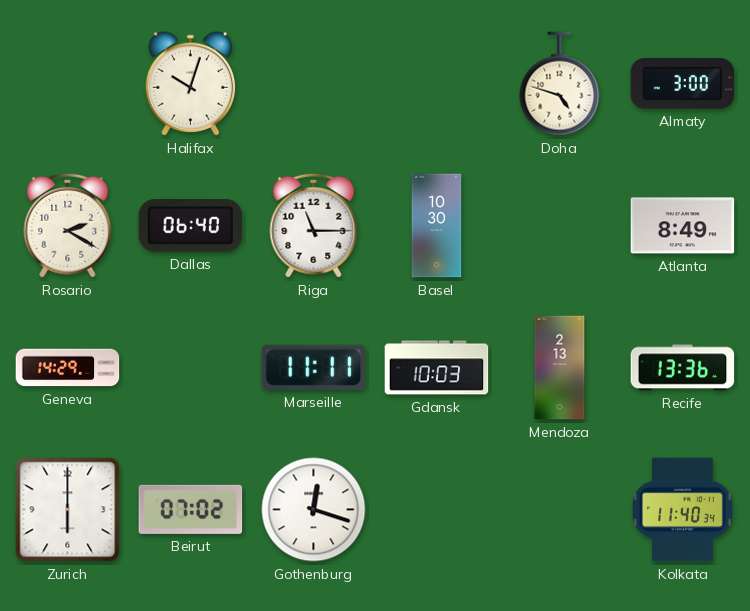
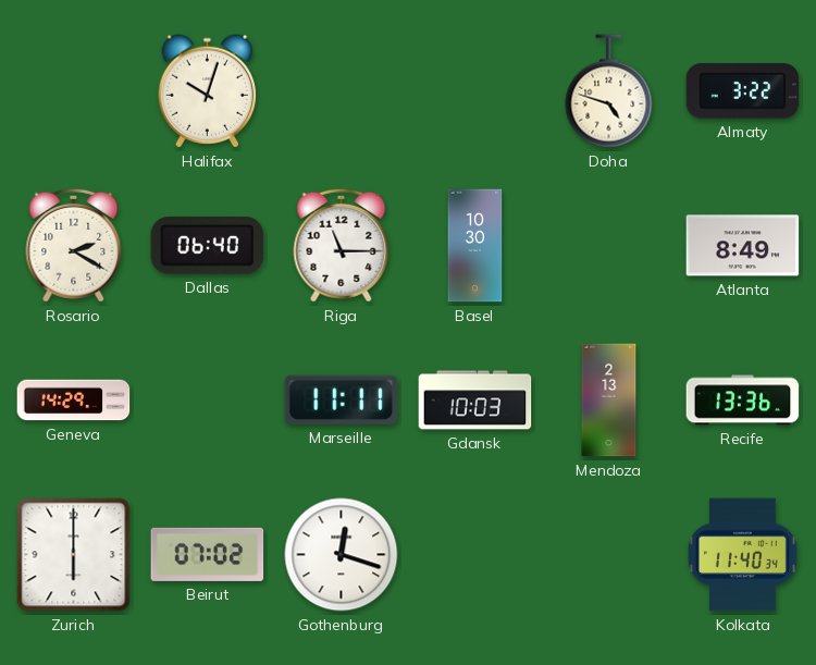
Almaty: 3:00 -> 3:22
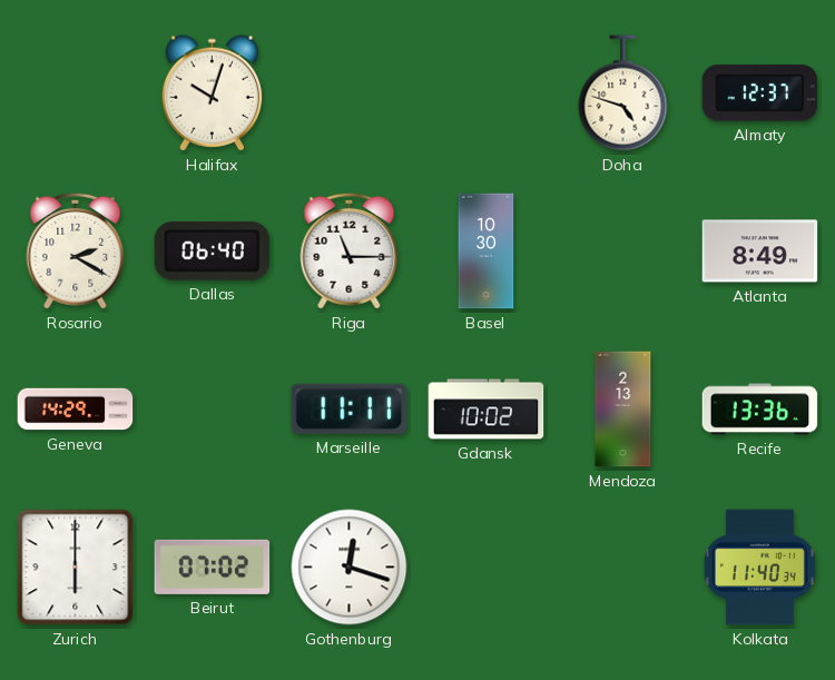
Almaty: 3:22 -> 12:37
Gdansk: 10:03 -> 10:02
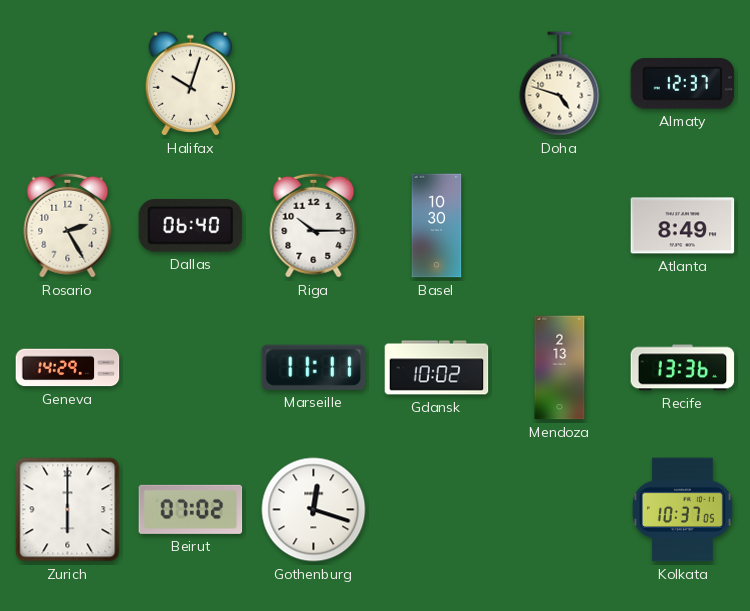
Rosario: 2:20 -> 2:25
Riga: 11:15 -> 10:15
Kolkata: 11:40 -> 10:37
